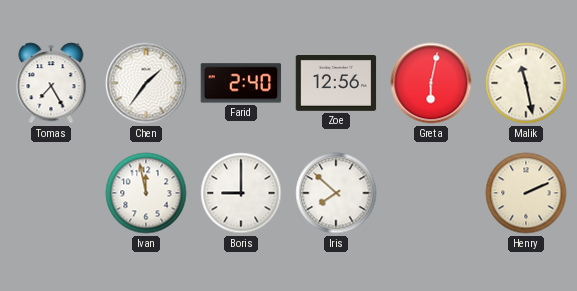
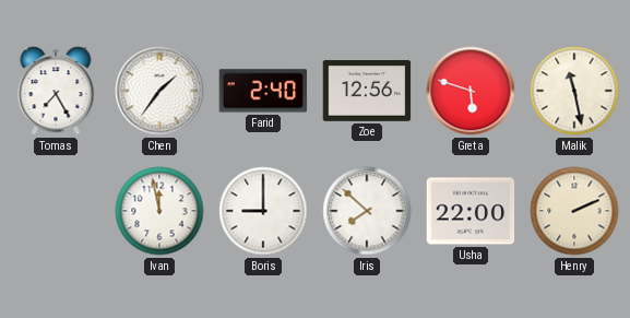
Greta: 6:02 -> 5:48
Usha: none -> 22:00
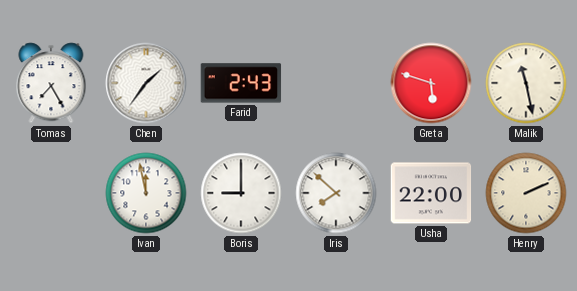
Farid: 2:40 -> 2:43
Zoe: 12:56 -> none
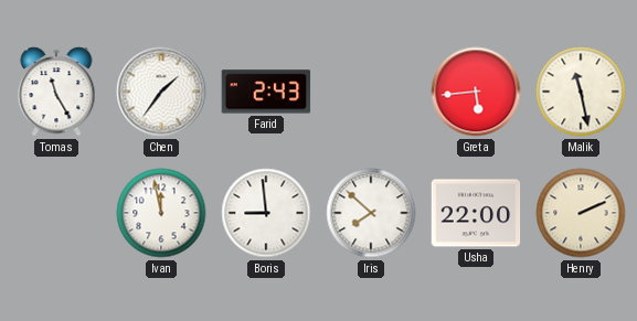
Tomas: 7:25 -> 11:25
Greta: 5:48 -> 5:44
Boris: 9:00 -> 8:59
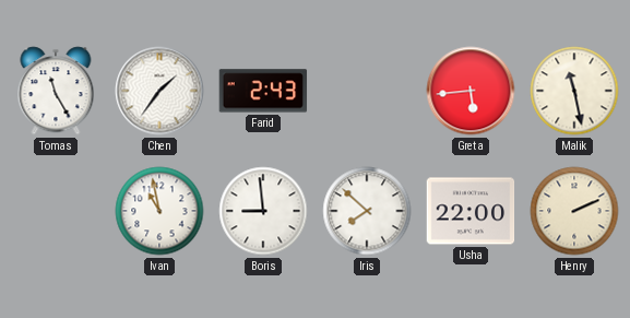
Ivan: 11:58 -> 10:58
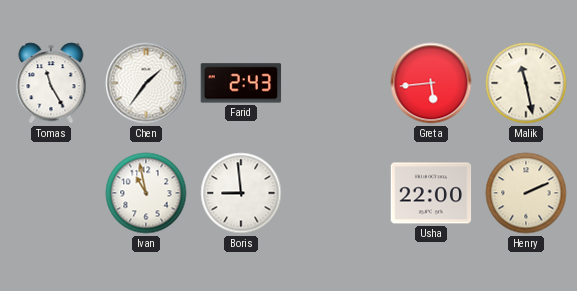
Iris: 7:52 -> none
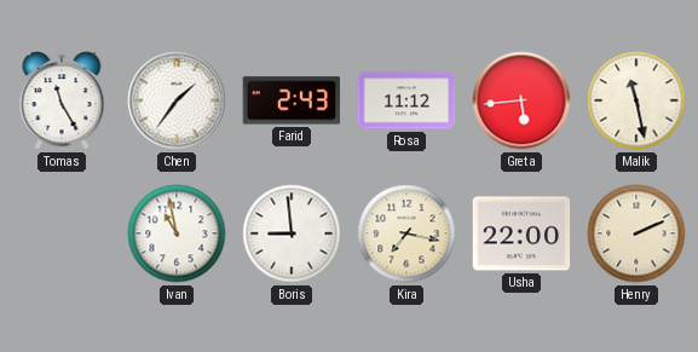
Rosa: none -> 11:12
Kira: none -> 7:17
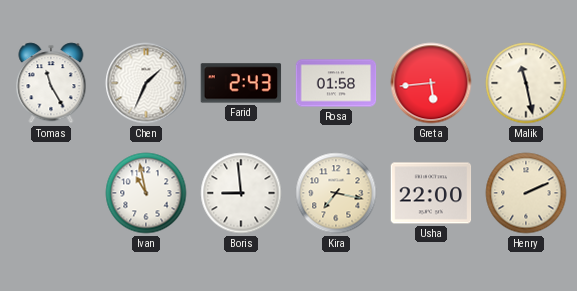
Chen: 1:36 -> 1:34
Rosa: 11:12 -> 01:58
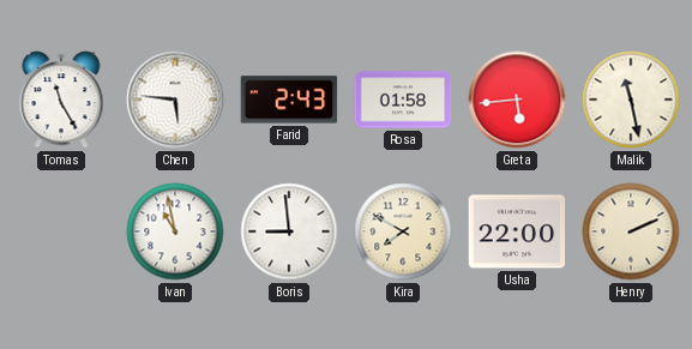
Chen: 1:34 -> 5:46
Kira: 7:17 -> 7:50
